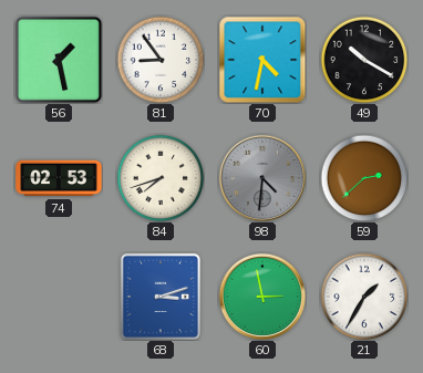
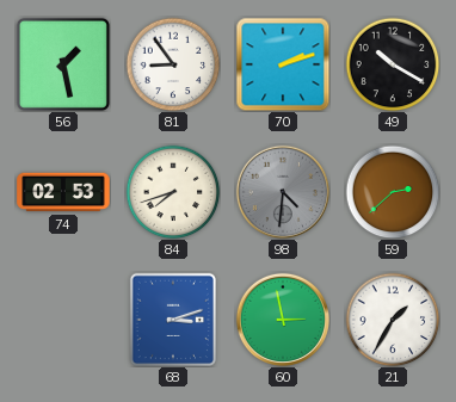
70: 4:32 -> 2:12
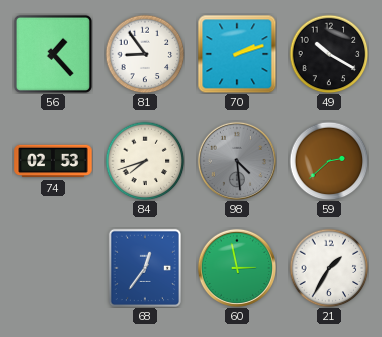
56: 1:28 -> 1:23
98: 4:31 -> 4:29
68: 3:12 -> 12:36
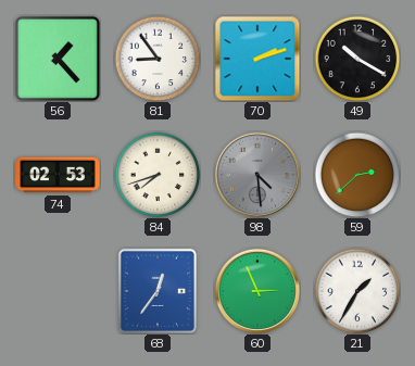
60: 2:58 -> 2:56
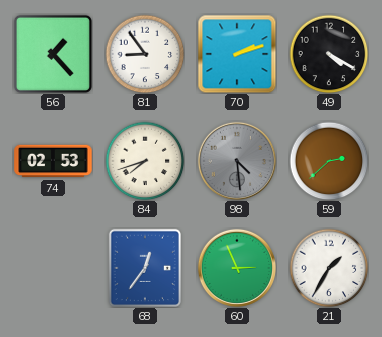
49: 10:20 -> 4:20
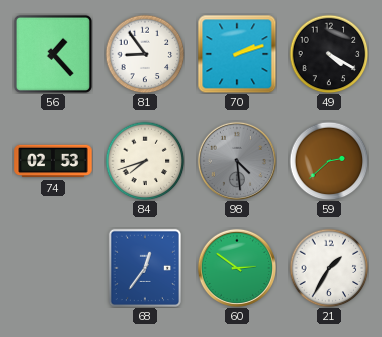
60: 2:56 -> 2:51
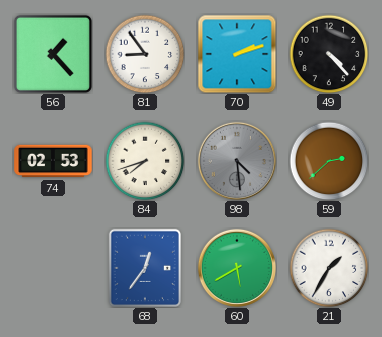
49: 4:20 -> 4:23
60: 2:51 -> 5:40
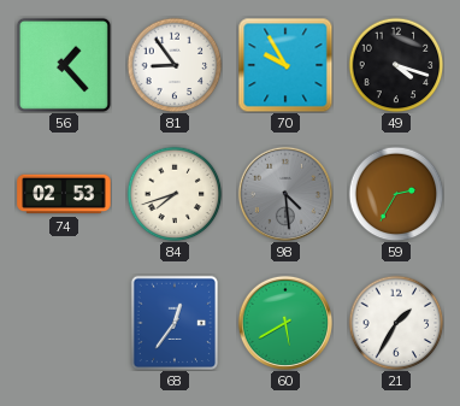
70: 2:12 -> 9:55
49: 4:23 -> 4:18
59: 2:38 -> 2:35
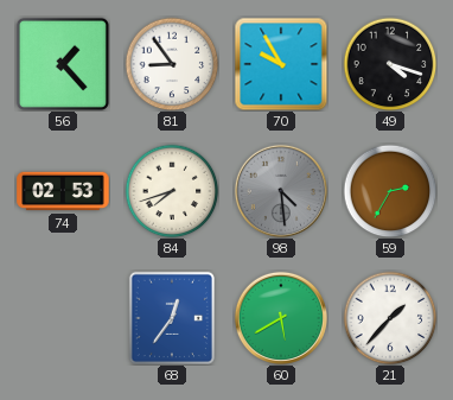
21: 1:35 -> 1:37
